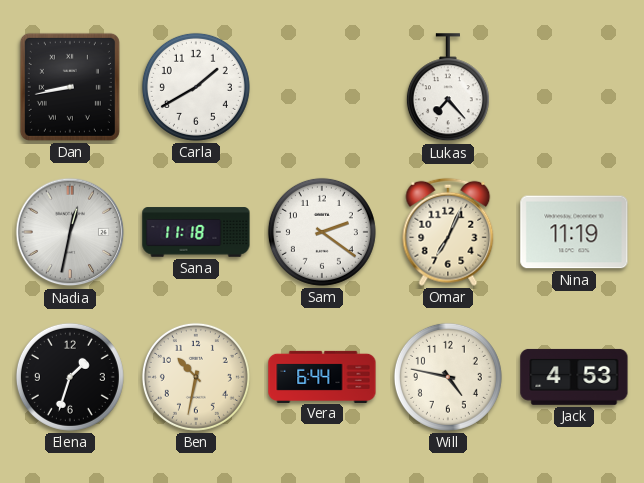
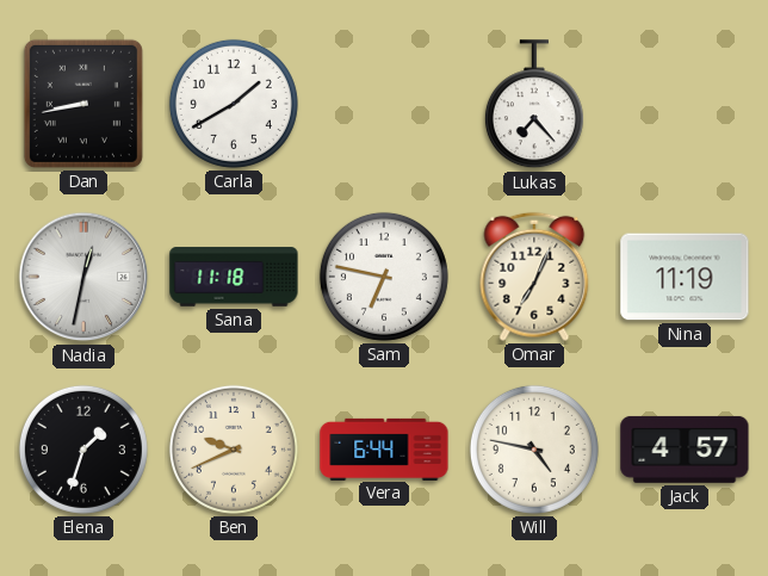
Sam: 2:21 -> 6:47
Ben: 10:32 -> 9:41
Jack: 4:53 -> 4:57
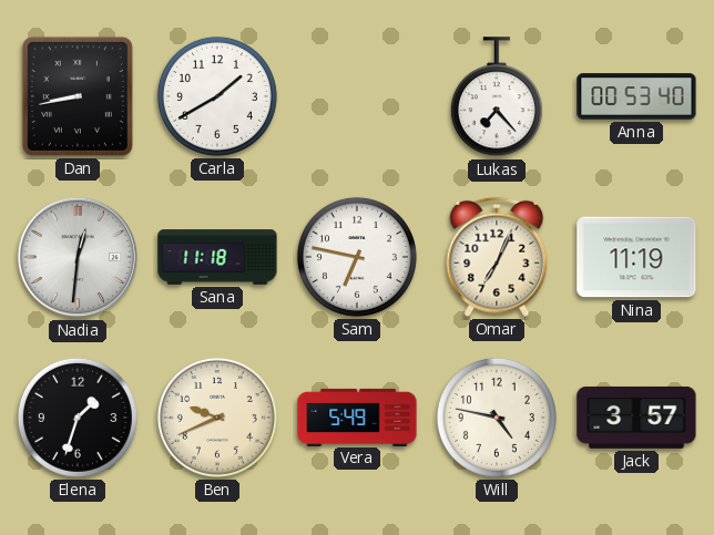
Anna: none -> 00:53
Nadia: 12:32 -> 12:31
Vera: 6:44 -> 5:49
Jack: 4:57 -> 3:57
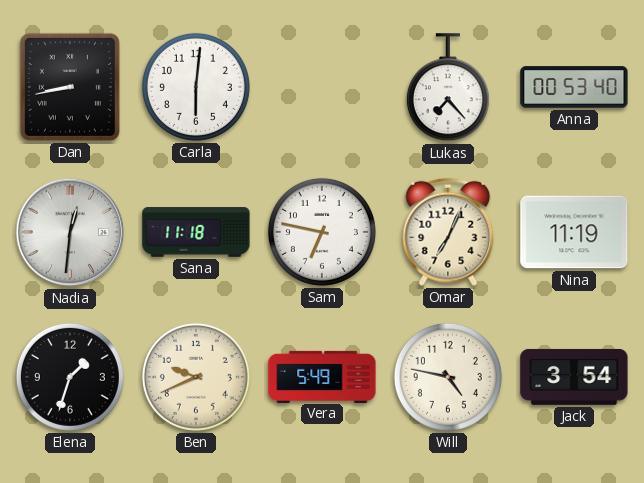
Carla: 1:40 -> 6:01
Jack: 3:57 -> 3:54
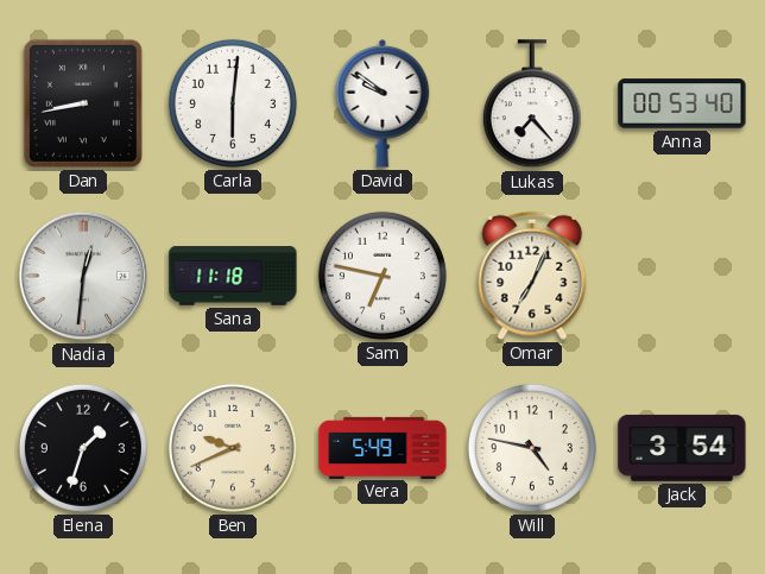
David: none -> 9:51
Nina: 11:19 -> none
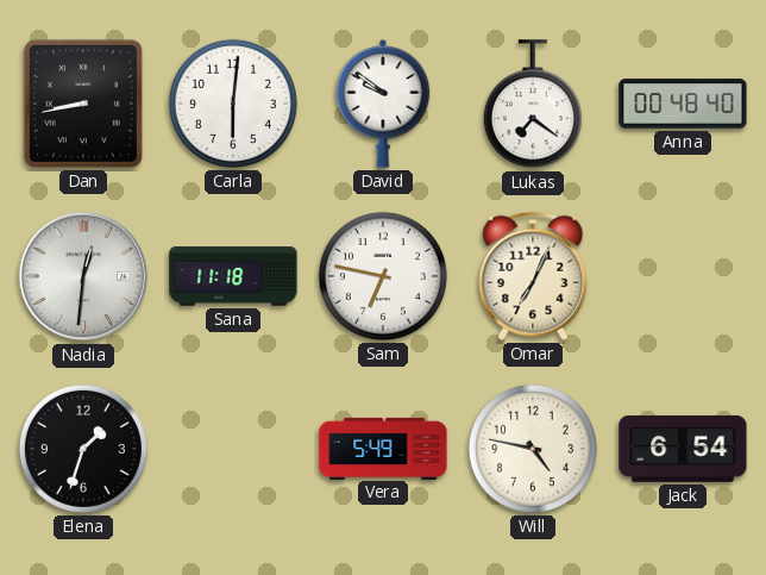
Lukas: 7:23 -> 7:21
Anna: 00:53 -> 00:48
Ben: 9:41 -> none
Jack: 3:54 -> 6:54
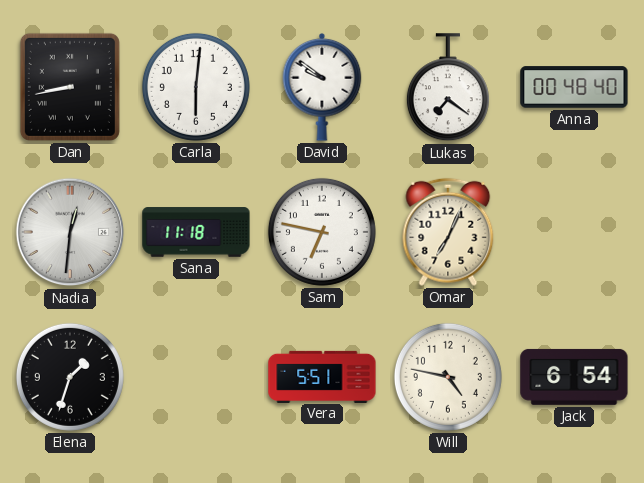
Vera: 5:49 -> 5:51
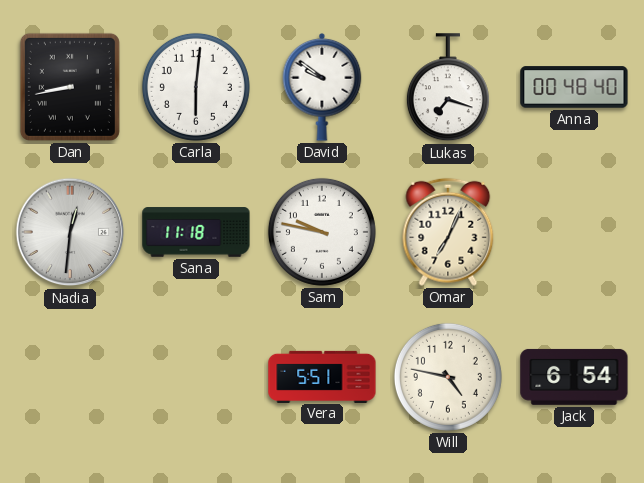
Lukas: 7:21 -> 7:18
Sam: 6:47 -> 9:47
Elena: 1:33 -> none
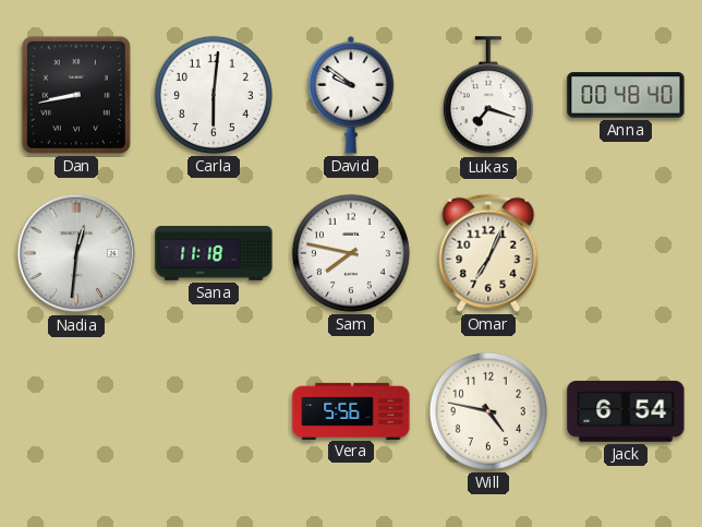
Sam: 9:47 -> 7:47
Vera: 5:51 -> 5:56
